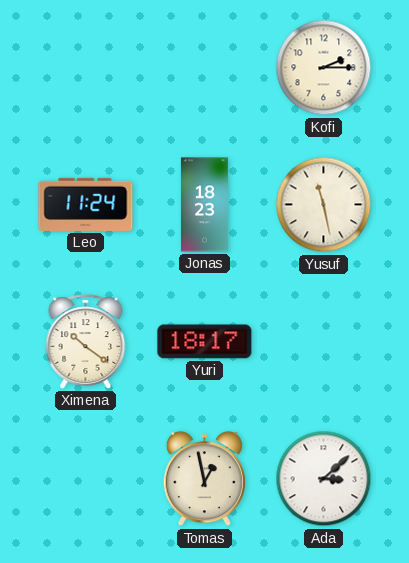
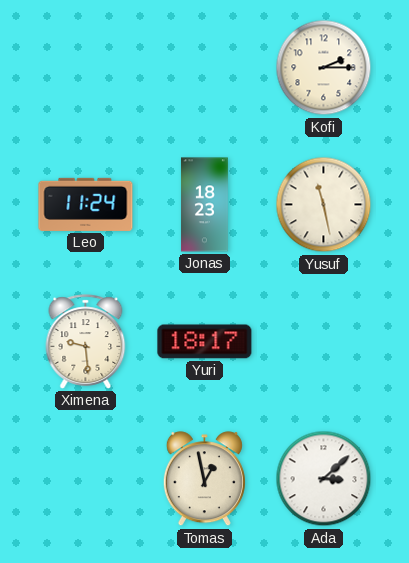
Ximena: 10:21 -> 9:29
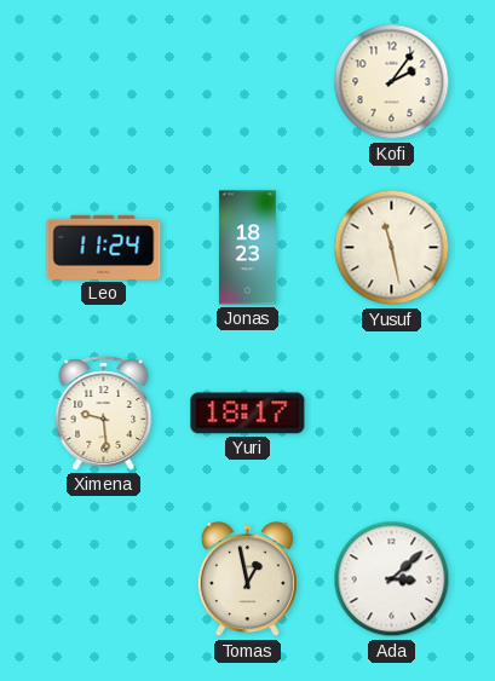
Kofi: 2:15 -> 2:06
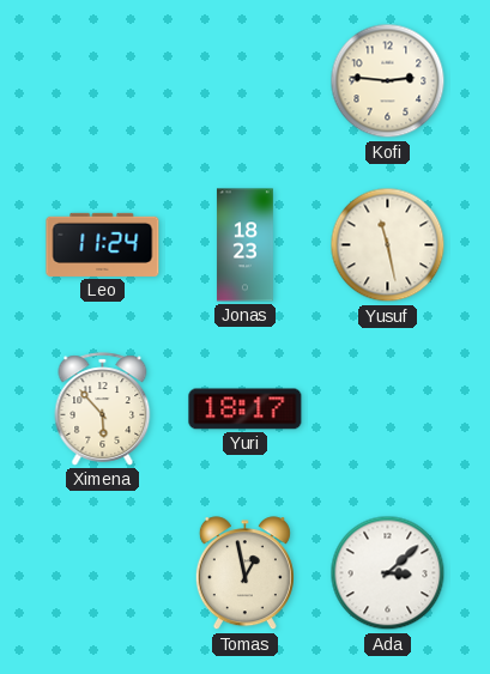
Kofi: 2:06 -> 2:46
Ximena: 9:29 -> 5:53
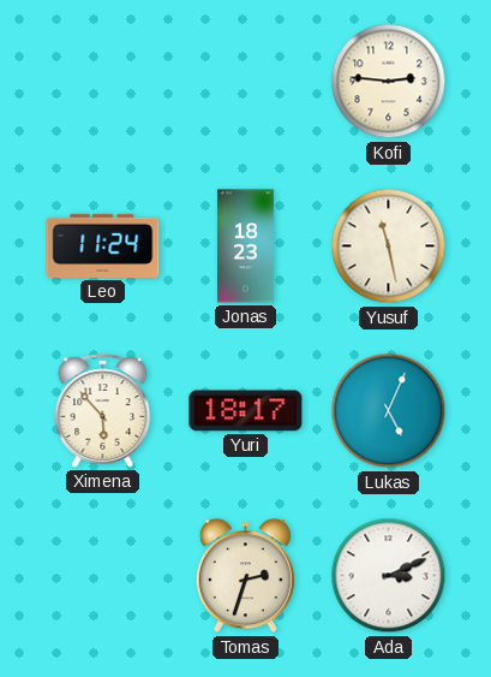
Lukas: none -> 5:04
Tomas: 12:58 -> 2:33
Ada: 3:08 -> 3:11
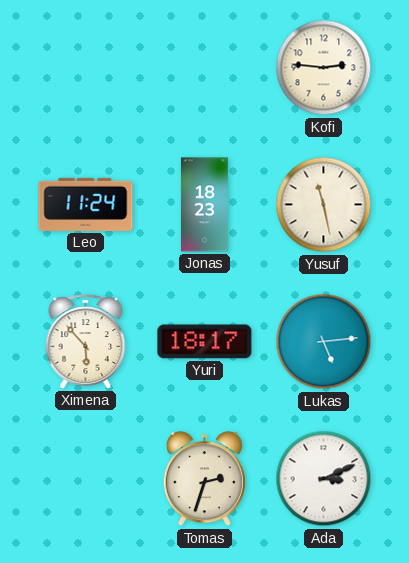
Lukas: 5:04 -> 5:14
